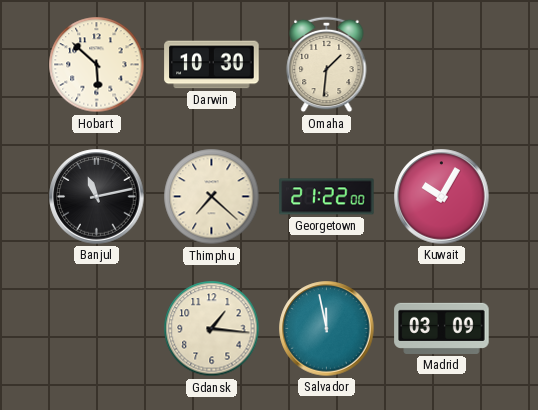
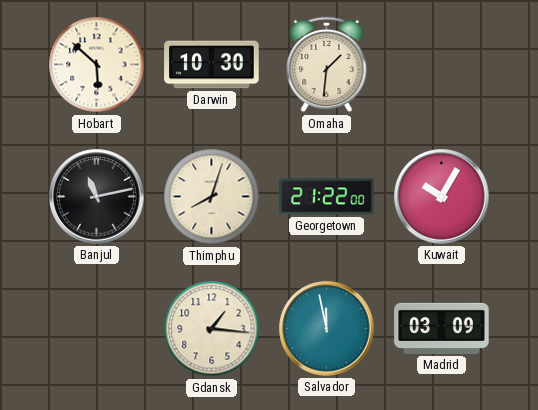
Thimphu: 7:22 -> 8:03
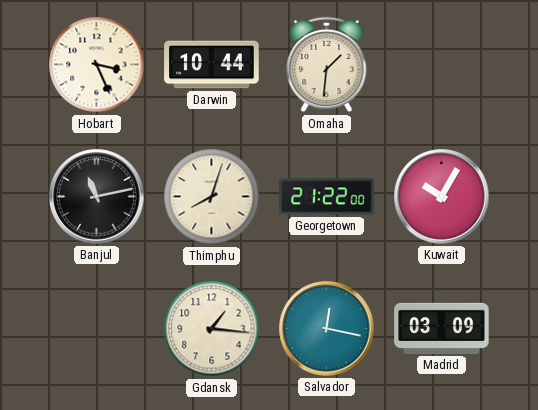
Hobart: 5:52 -> 3:26
Darwin: 10:30 -> 10:44
Salvador: 11:58 -> 12:17
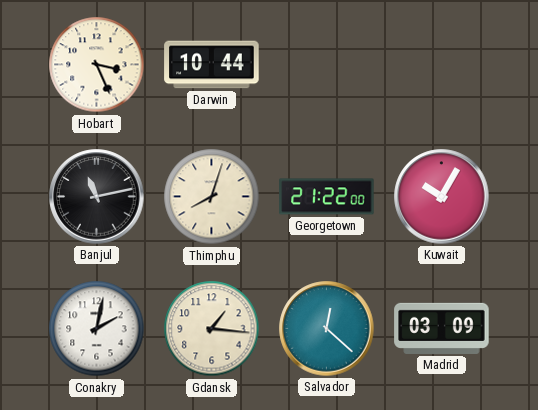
Omaha: 1:31 -> none
Conakry: none -> 2:02
Salvador: 12:17 -> 12:22
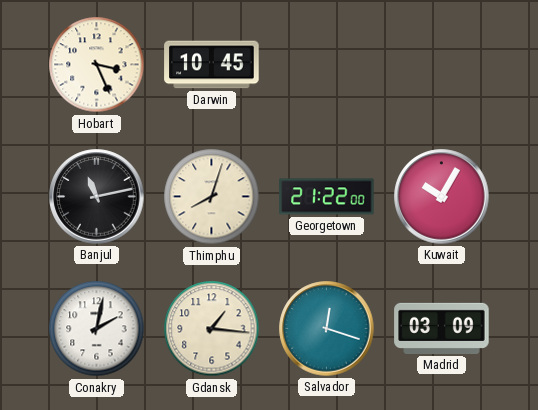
Darwin: 10:44 -> 10:45
Salvador: 12:22 -> 12:18
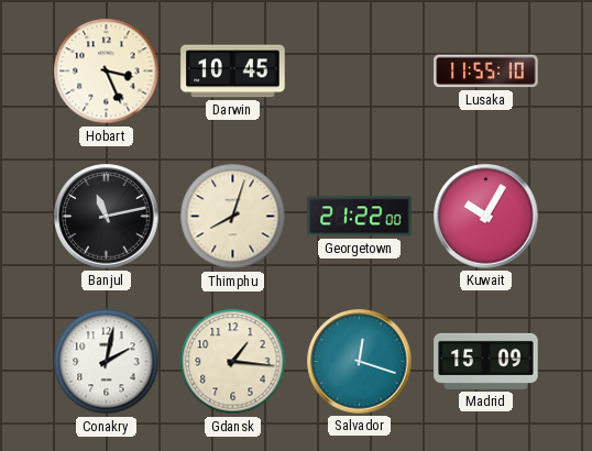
Lusaka: none -> 11:55
Madrid: 03:09 -> 15:09
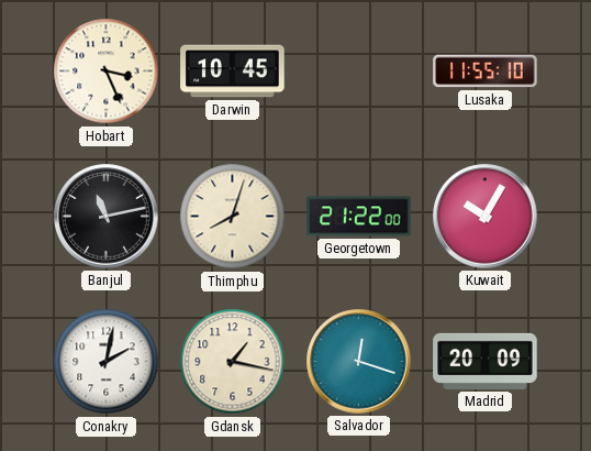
Gdansk: 1:16 -> 1:17
Madrid: 15:09 -> 20:09
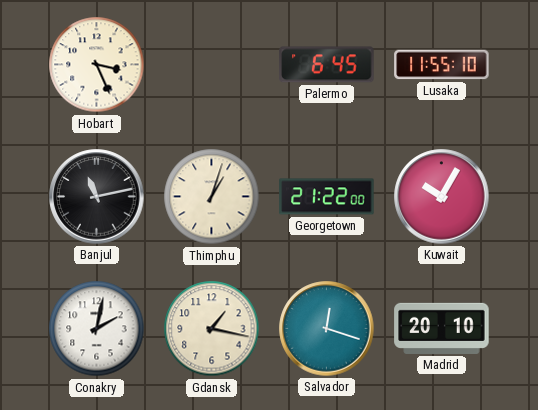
Darwin: 10:45 -> none
Palermo: none -> 6:45
Thimphu: 8:03 -> 1:03
Madrid: 20:09 -> 20:10
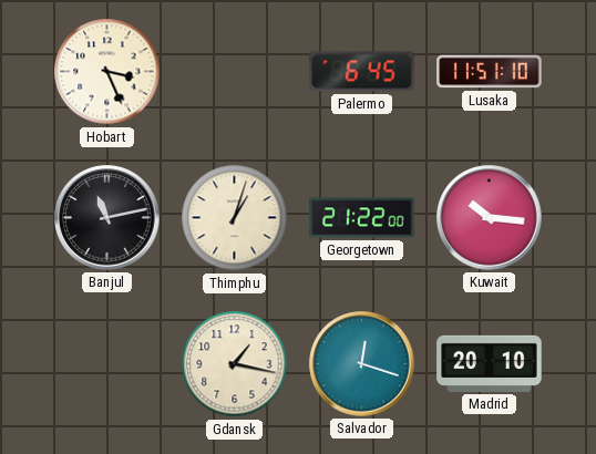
Lusaka: 11:55 -> 11:51
Kuwait: 10:05 -> 10:16
Conakry: 2:02 -> none
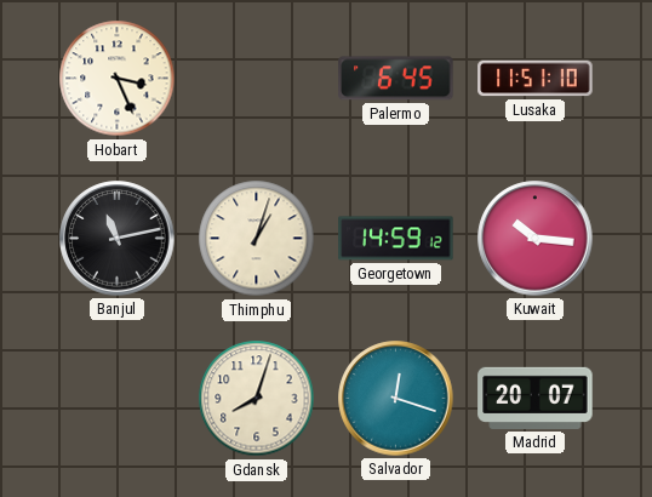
Georgetown: 21:22 -> 14:59
Gdansk: 1:17 -> 8:03
Madrid: 20:10 -> 20:07
